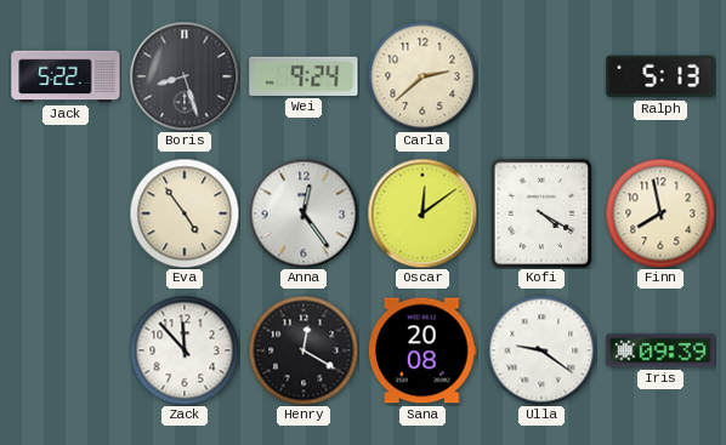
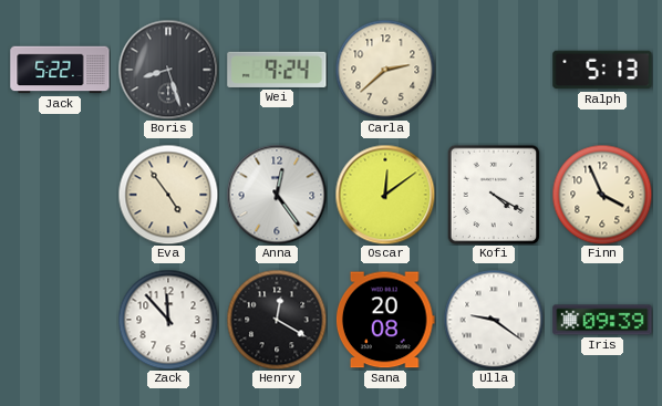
Finn: 7:58 -> 3:56
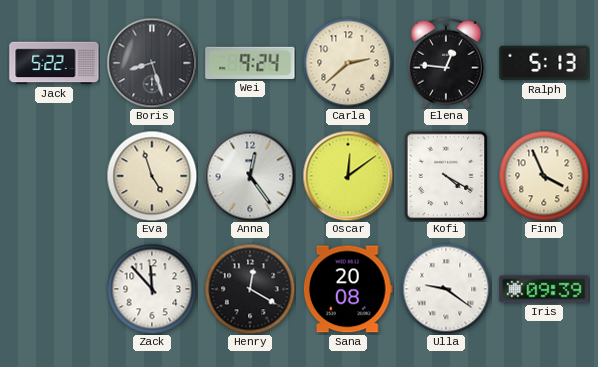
Elena: none -> 12:46
Eva: 4:54 -> 4:57
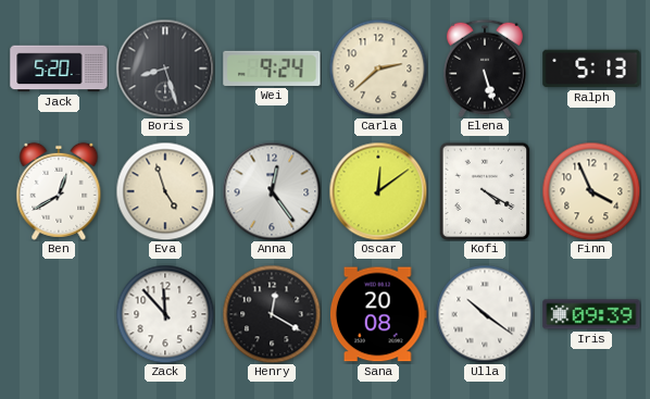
Jack: 5:22 -> 5:20
Elena: 12:46 -> 5:27
Ben: none -> 12:40
Ulla: 9:21 -> 10:21
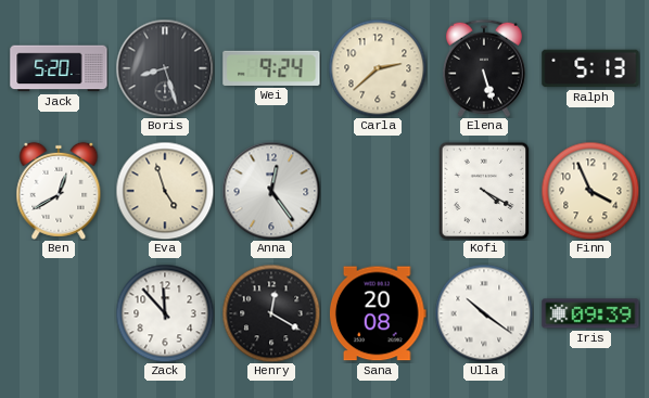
Oscar: 12:09 -> none
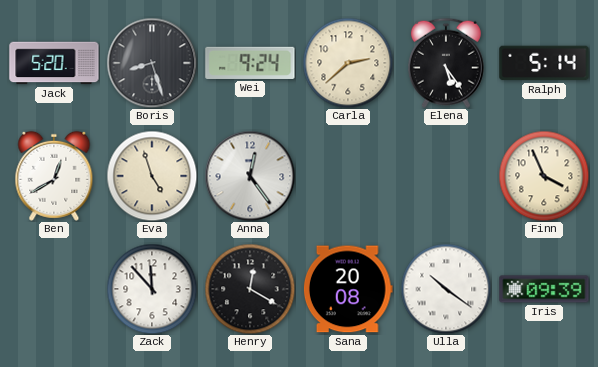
Elena: 5:27 -> 5:24
Ralph: 5:13 -> 5:14
Kofi: 4:20 -> none
